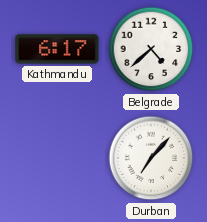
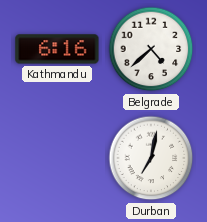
Kathmandu: 6:17 -> 6:16
Durban: 7:07 -> 7:02
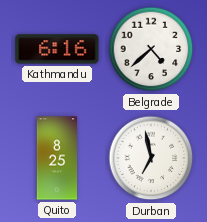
Quito: none -> 8:25
Durban: 7:02 -> 6:58
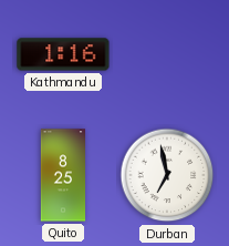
Kathmandu: 6:16 -> 1:16
Belgrade: 4:38 -> none
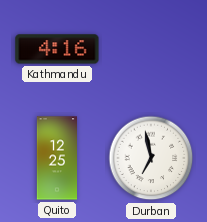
Kathmandu: 1:16 -> 4:16
Quito: 8:25 -> 12:25
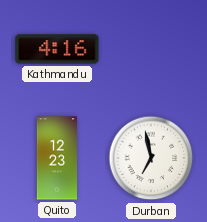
Quito: 12:25 -> 12:23
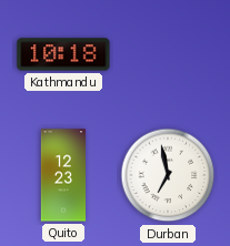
Kathmandu: 4:16 -> 10:18
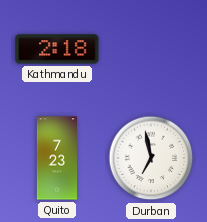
Kathmandu: 10:18 -> 2:18
Quito: 12:23 -> 7:23
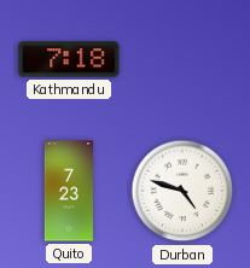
Kathmandu: 2:18 -> 7:18
Durban: 6:58 -> 4:48
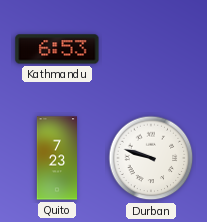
Kathmandu: 7:18 -> 6:53
Durban: 4:48 -> 9:48
